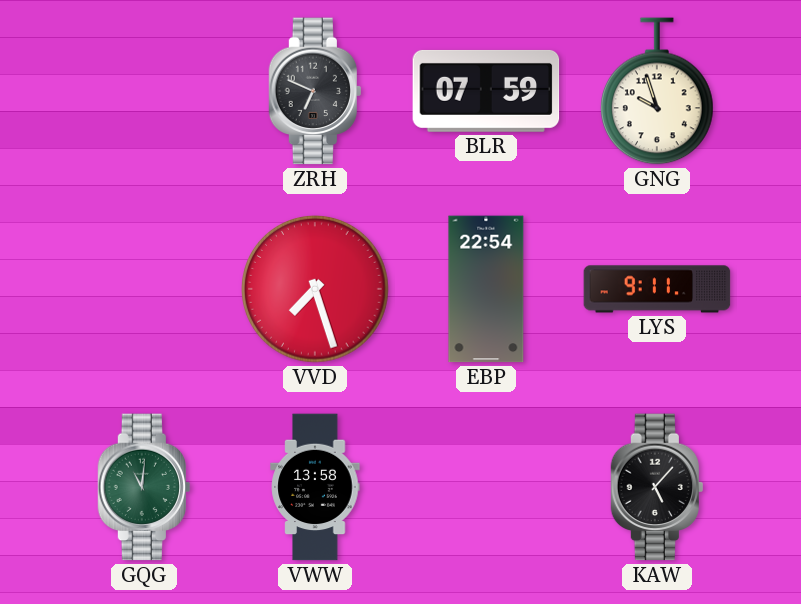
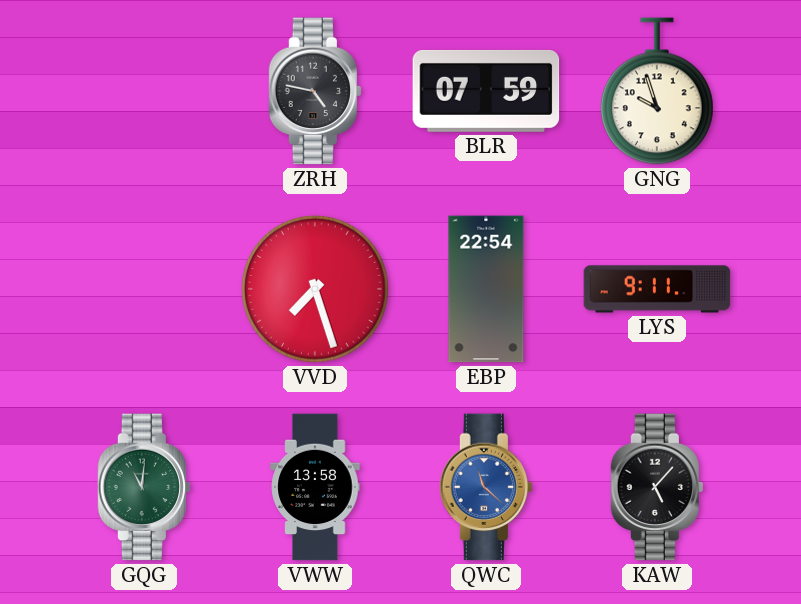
ZRH: 6:49 -> 4:47
QWC: none -> 11:22
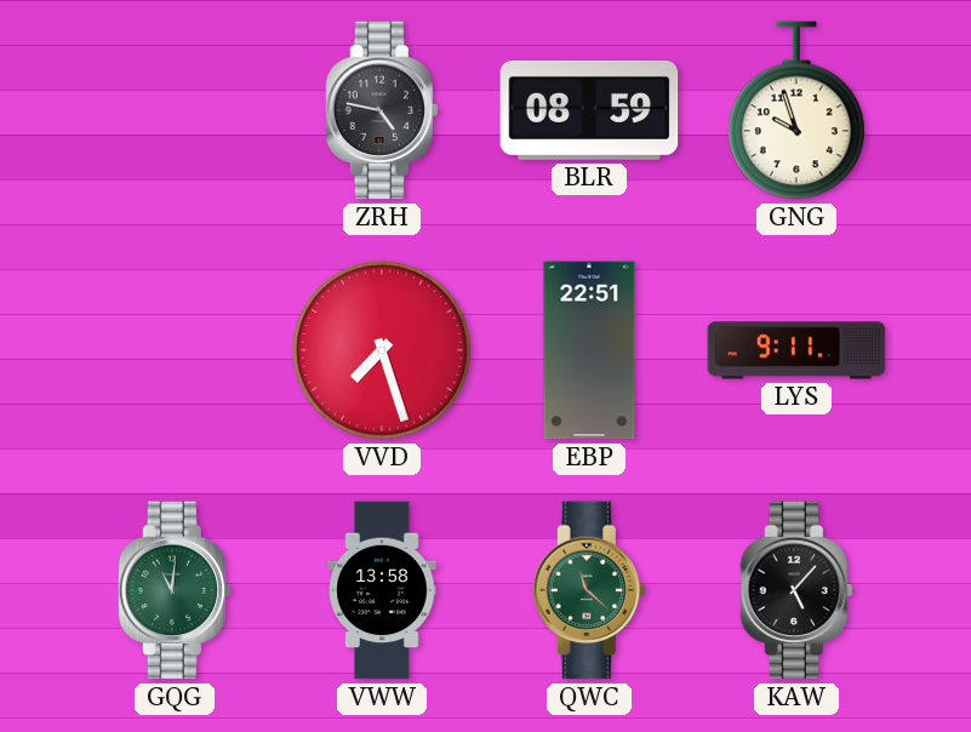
BLR: 07:59 -> 08:59
EBP: 22:54 -> 22:51
QWC dial: blue -> green
